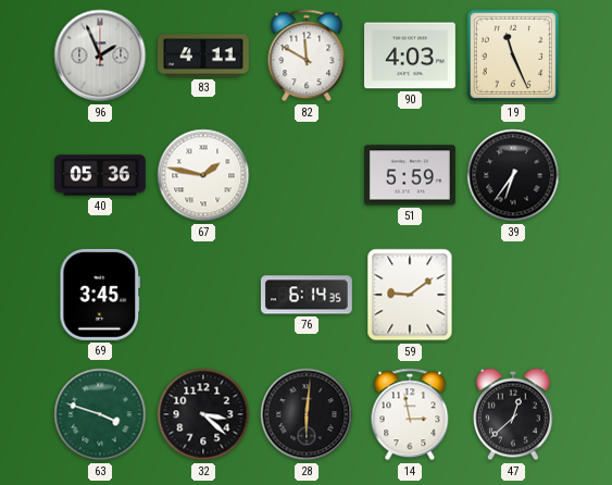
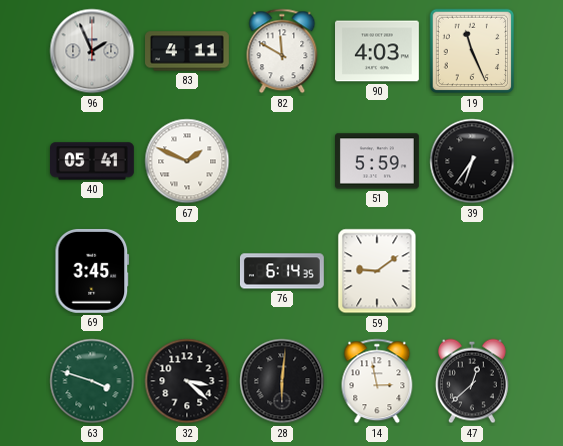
40: 05:36 -> 05:41
67: 1:47 -> 1:49
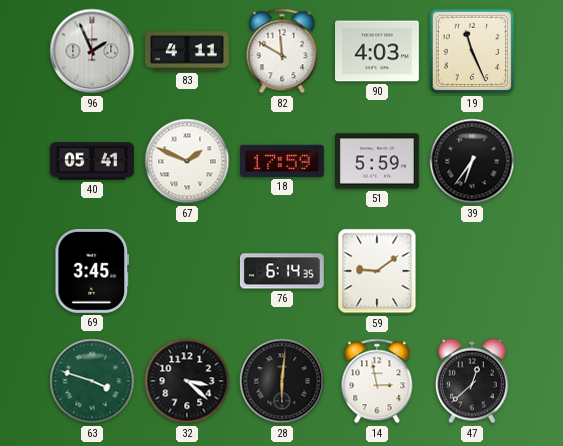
18: none -> 17:59
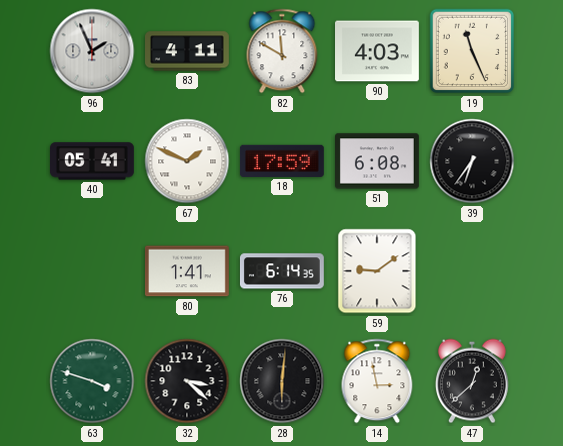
51: 5:59 -> 6:08
69: 3:45 -> none
80: none -> 1:41
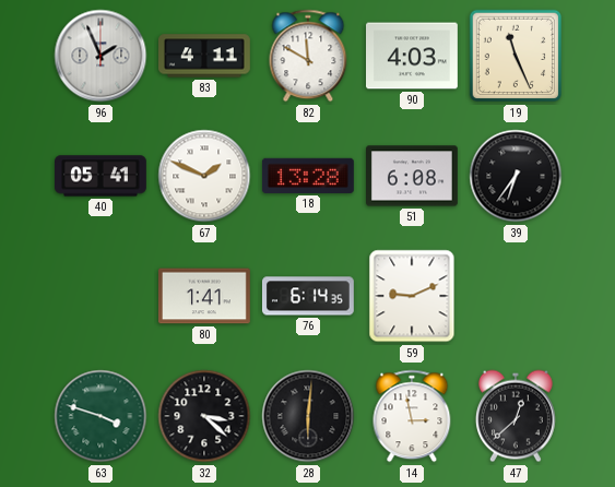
18: 17:59 -> 13:28
59: 9:09 -> 9:11
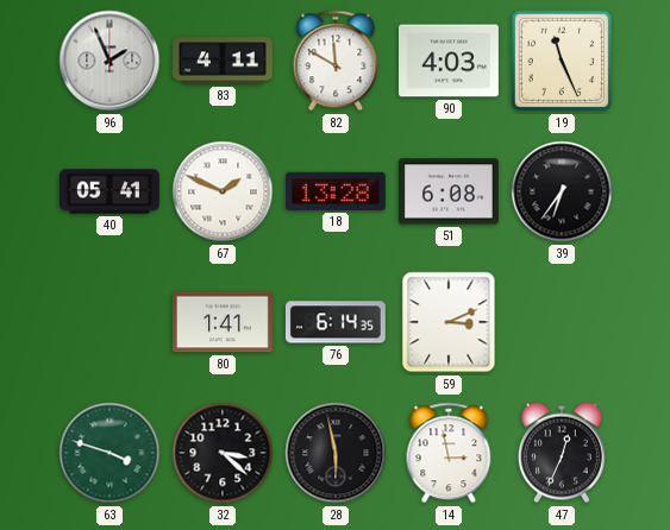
59: 9:11 -> 3:11
28: 6:01 -> 5:58
47: 12:38 -> 12:34
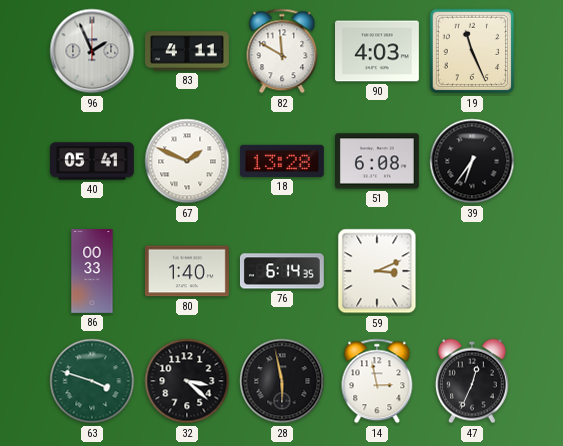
86: none -> 00:33
80: 1:41 -> 1:40
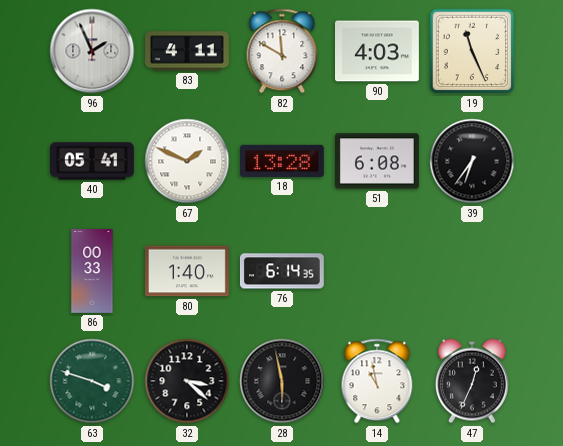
59: 3:11 -> none
14: 2:58 -> 10:58
